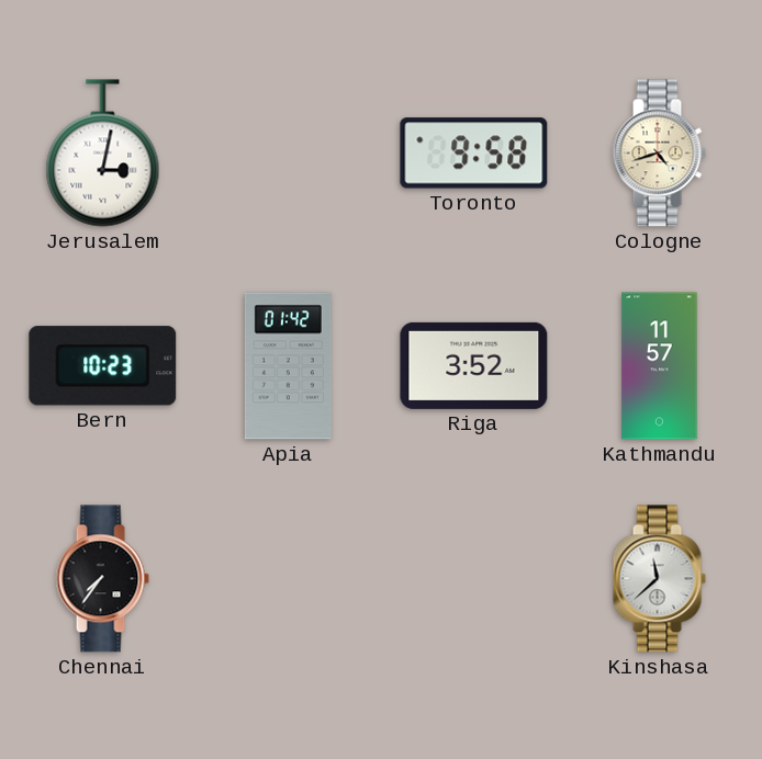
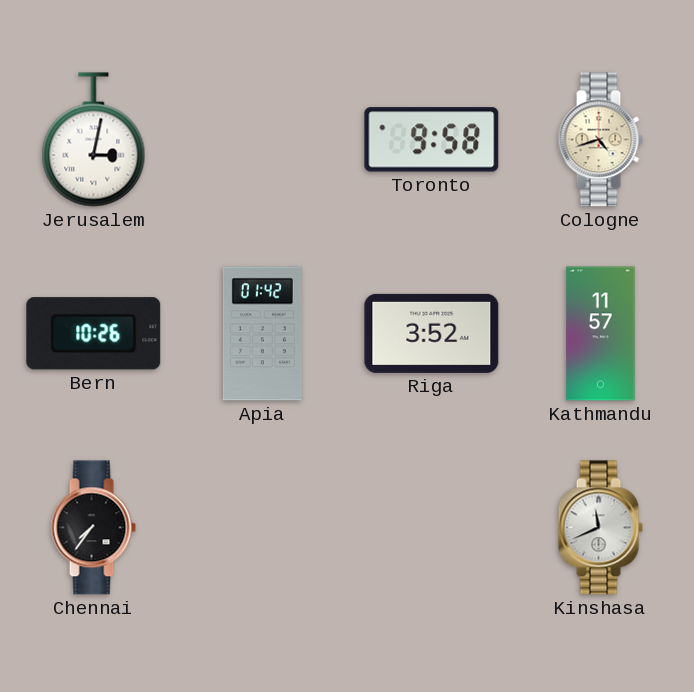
Bern: 10:23 -> 10:26
Kinshasa: 11:38 -> 11:41
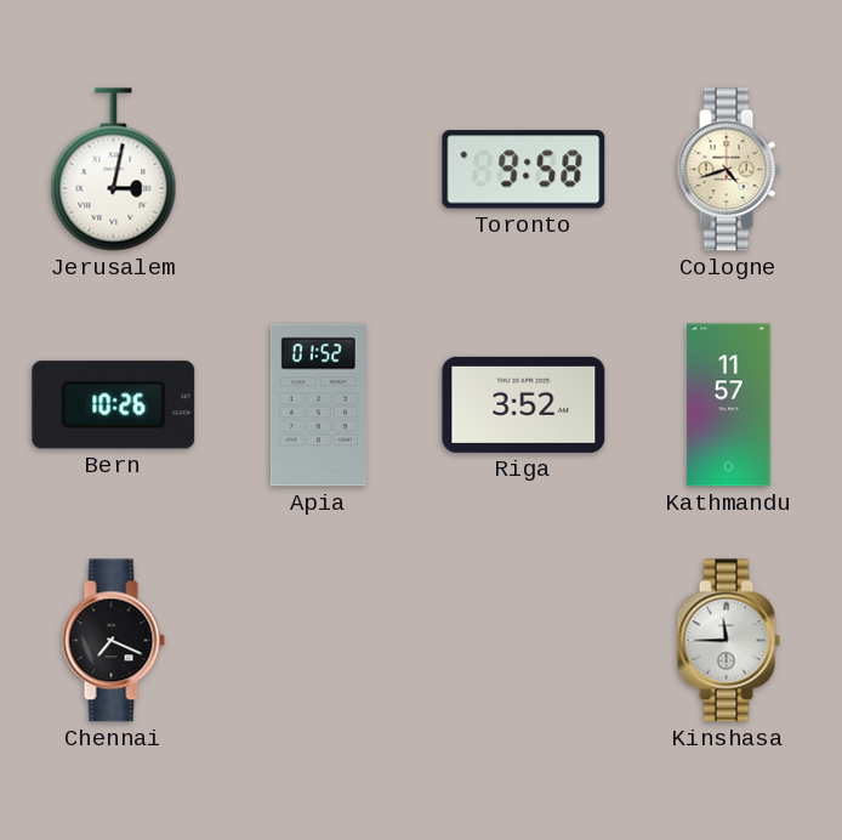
Apia: 01:42 -> 01:52
Chennai: 7:36 -> 7:19
Kinshasa: 11:41 -> 11:45
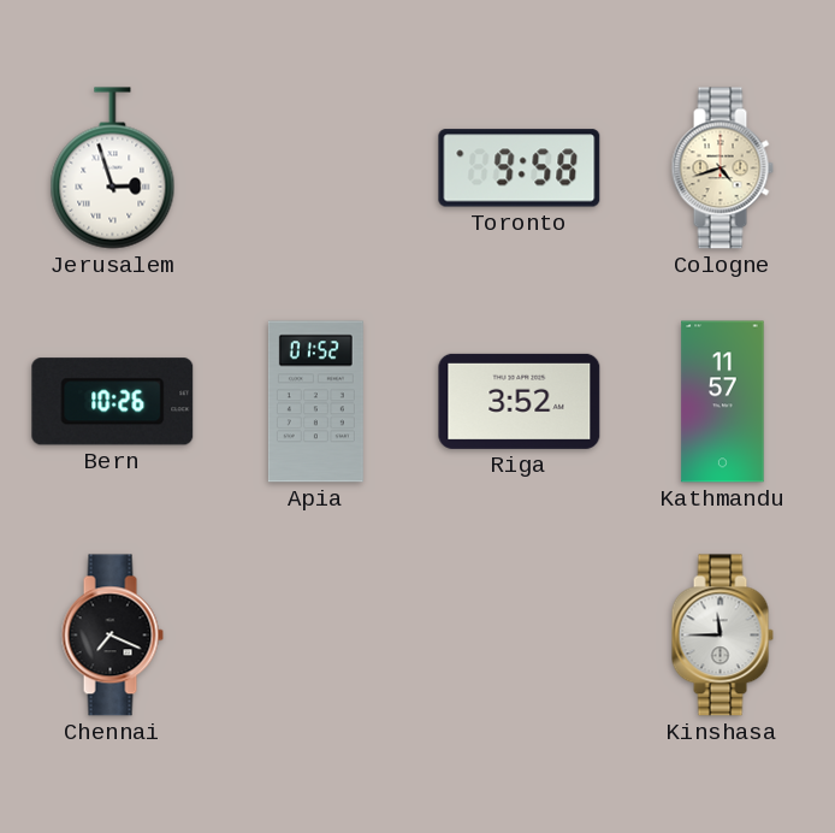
Jerusalem: 3:02 -> 2:57
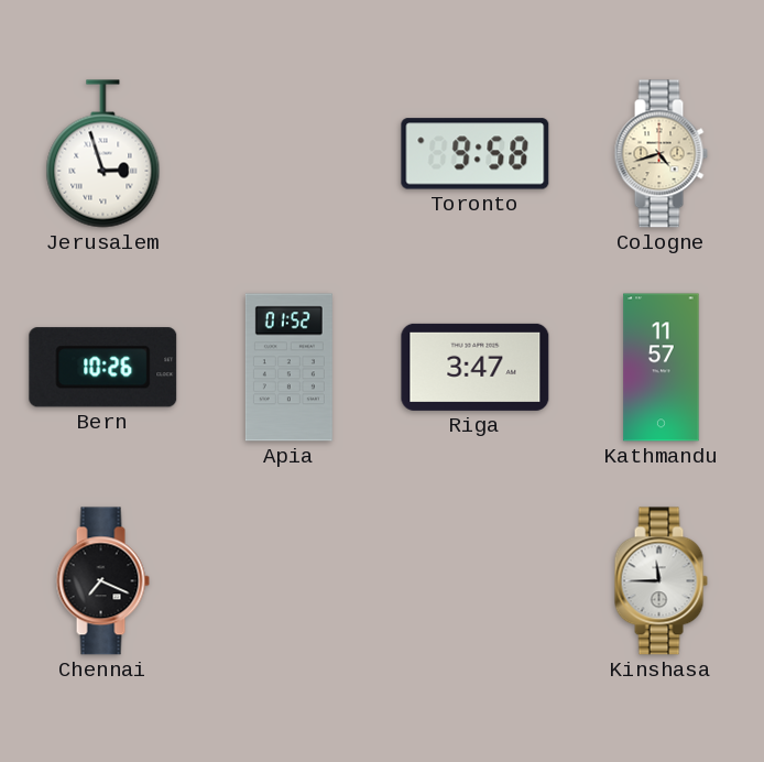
Riga: 3:52 -> 3:47
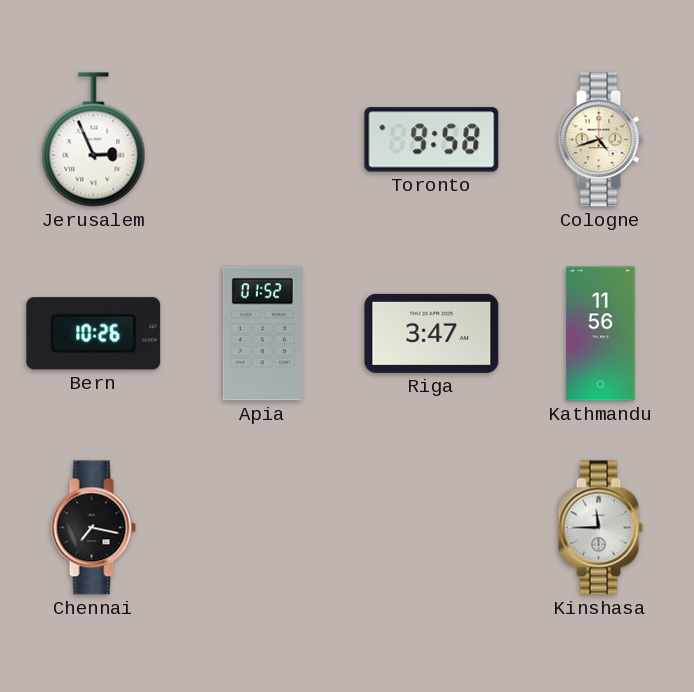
Jerusalem: 2:57 -> 2:56
Kathmandu: 11:57 -> 11:56
Chennai: 7:19 -> 7:17
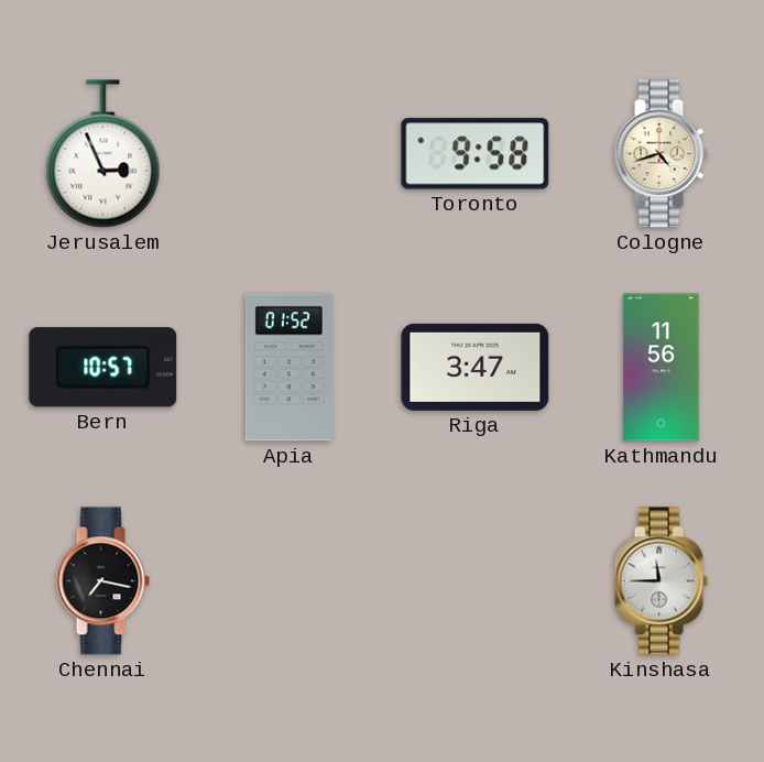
Bern: 10:26 -> 10:57
